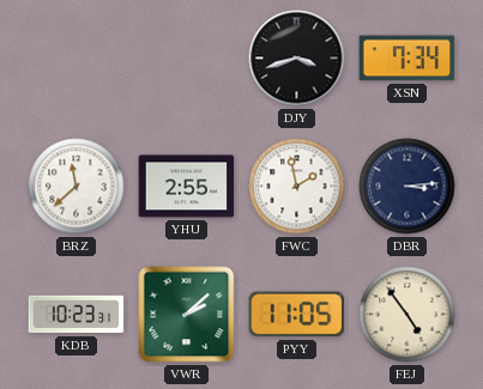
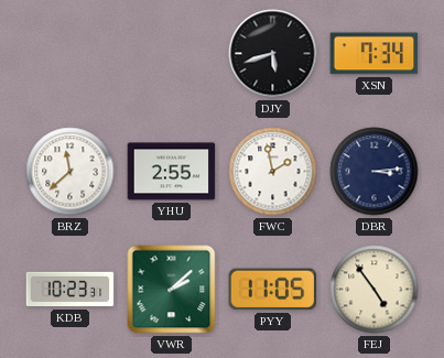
DJY: 3:42 -> 5:42
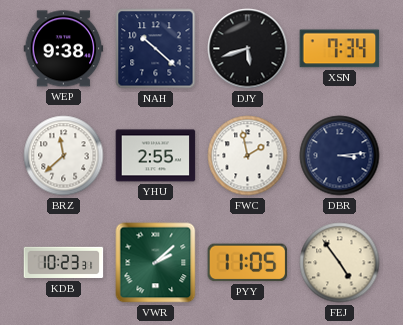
WEP: none -> 9:38
NAH: none -> 10:22
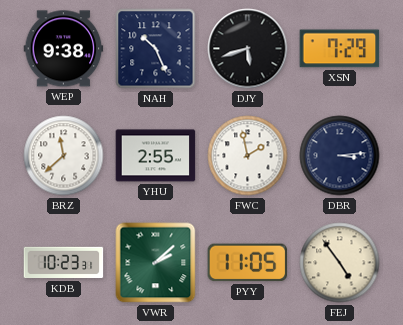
NAH: 10:22 -> 10:26
XSN: 7:34 -> 7:29
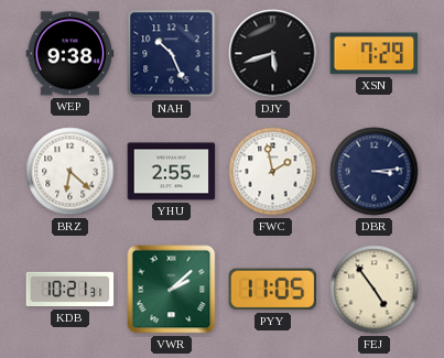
BRZ: 11:38 -> 6:22
KDB: 10:23 -> 10:21
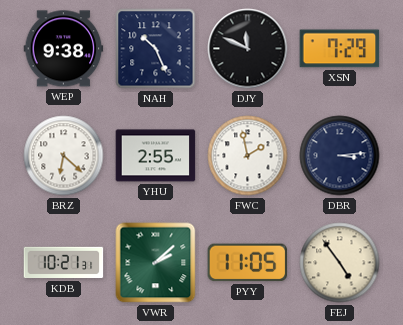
DJY: 5:42 -> 11:49
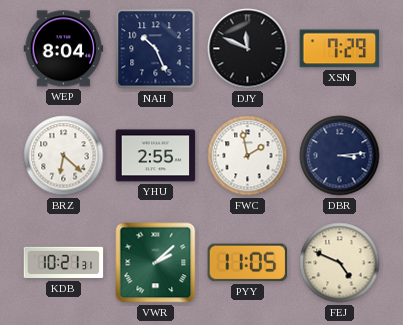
WEP: 9:38 -> 8:04
FEJ: 4:54 -> 4:49
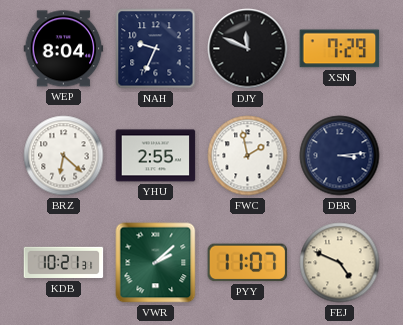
NAH: 10:26 -> 9:34
PYY: 11:05 -> 11:07
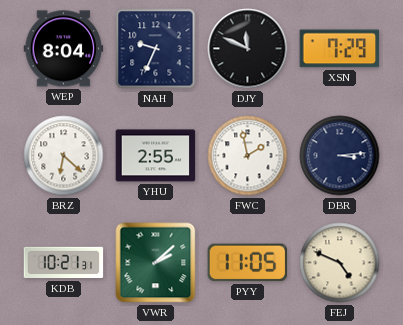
PYY: 11:07 -> 11:05
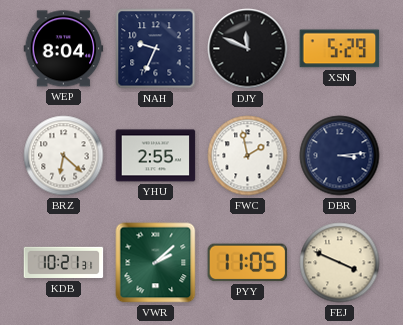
XSN: 7:29 -> 5:29
FEJ: 4:49 -> 3:49
